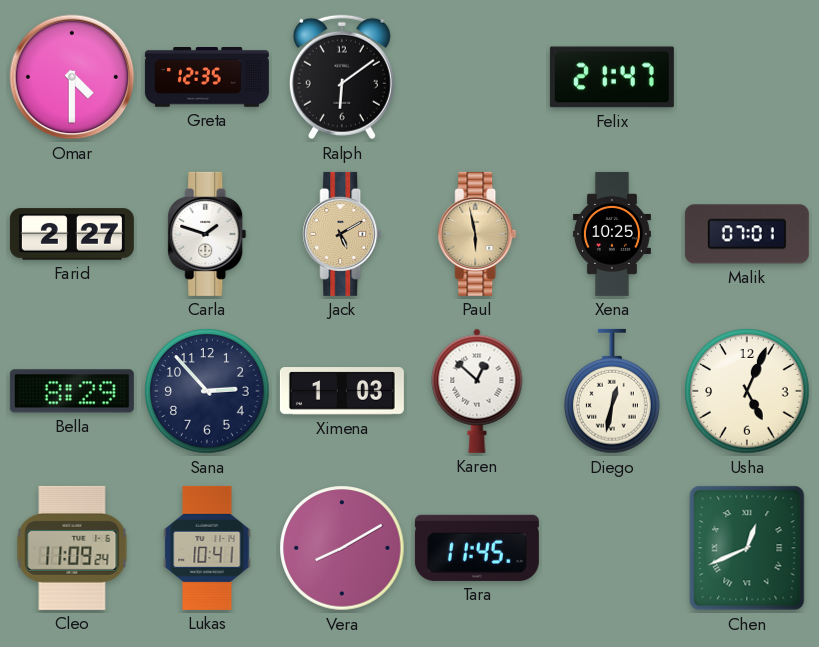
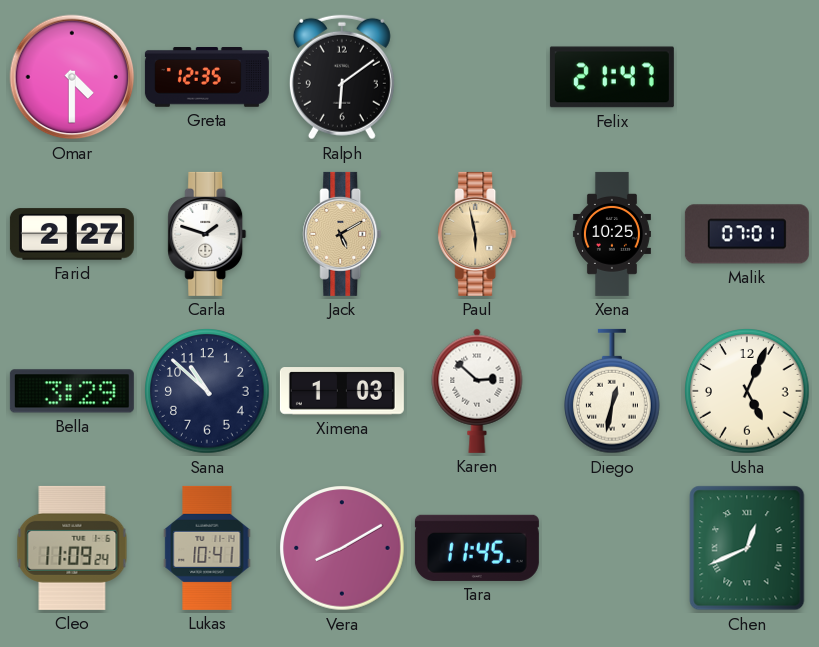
Bella: 8:29 -> 3:29
Sana: 2:53 -> 10:52
Karen: 12:52 -> 2:52
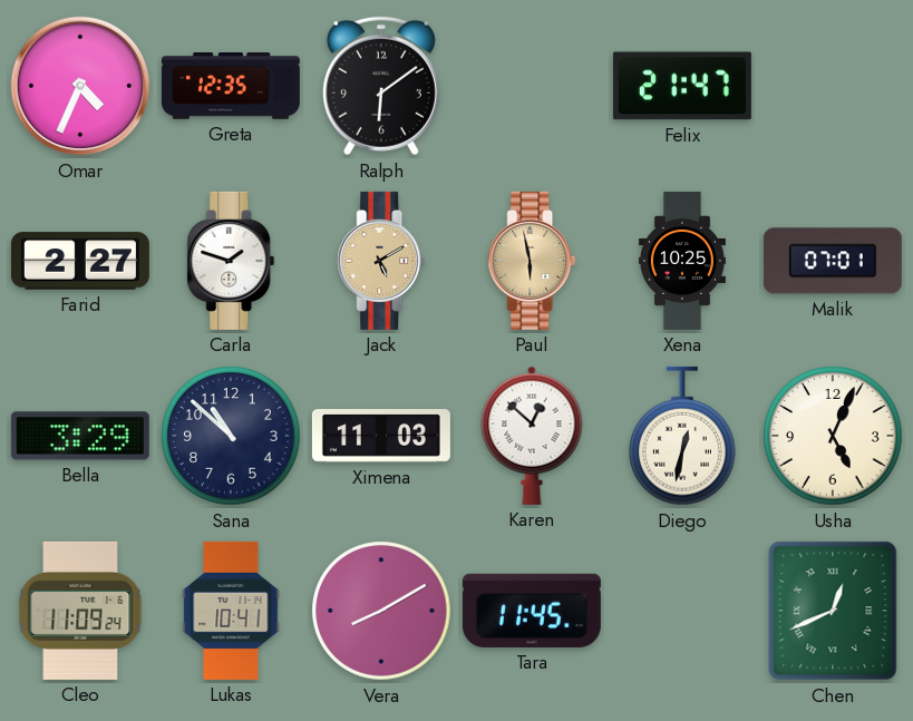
Omar: 4:30 -> 4:34
Ximena: 1:03 -> 11:03
Karen: 2:52 -> 12:52
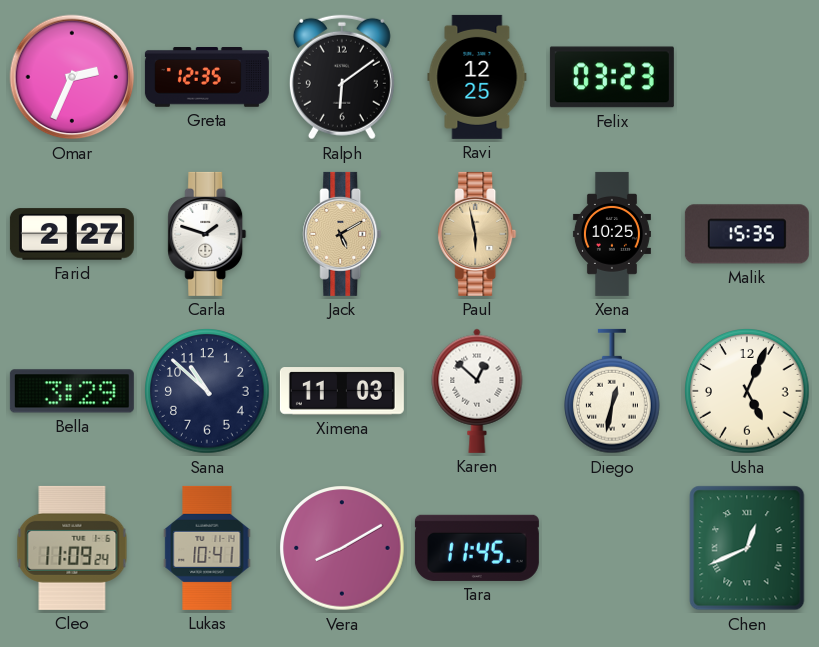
Omar: 4:34 -> 2:34
Ravi: none -> 12:25
Felix: 21:47 -> 03:23
Malik: 07:01 -> 15:35
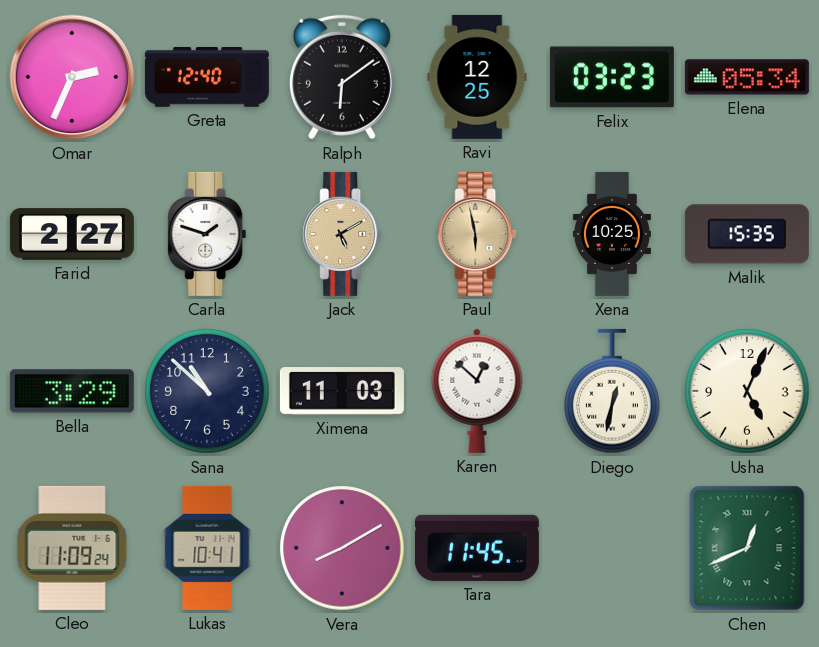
Greta: 12:35 -> 12:40
Elena: none -> 05:34
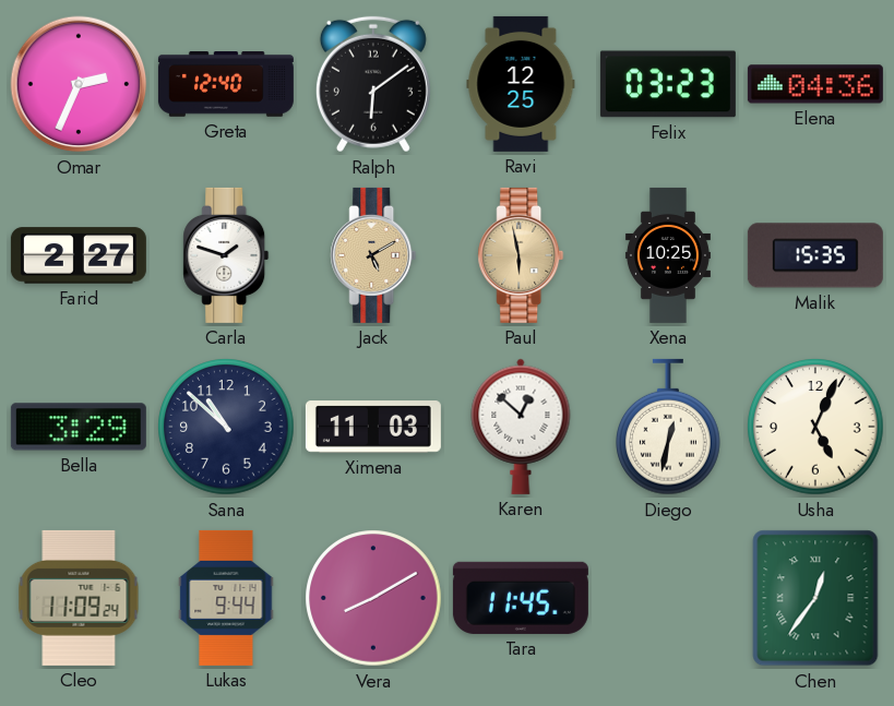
Elena: 05:34 -> 04:36
Lukas: 10:41 -> 9:44
Chen: 12:41 -> 12:36
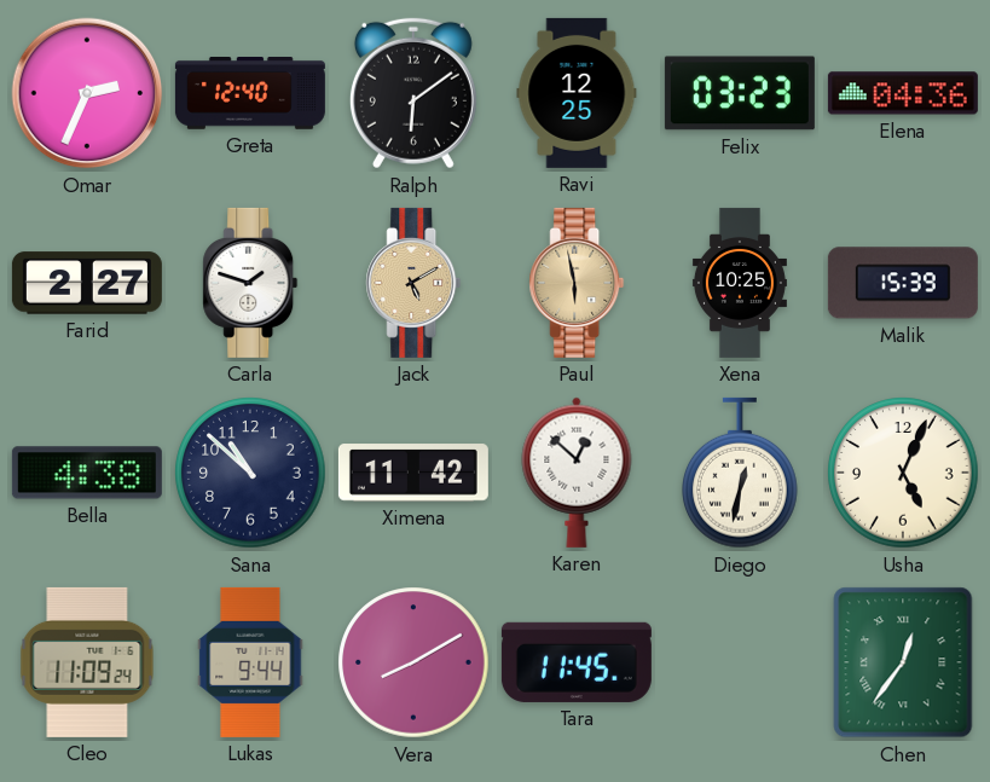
Malik: 15:35 -> 15:39
Bella: 3:29 -> 4:38
Ximena: 11:03 -> 11:42
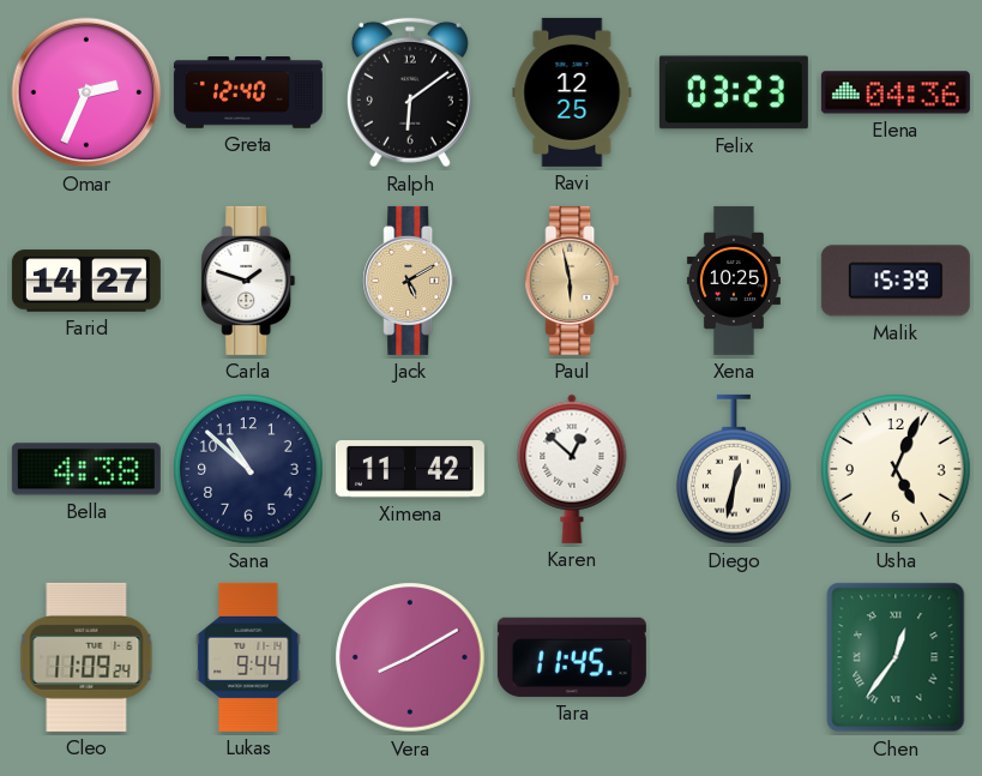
Farid: 2:27 -> 14:27
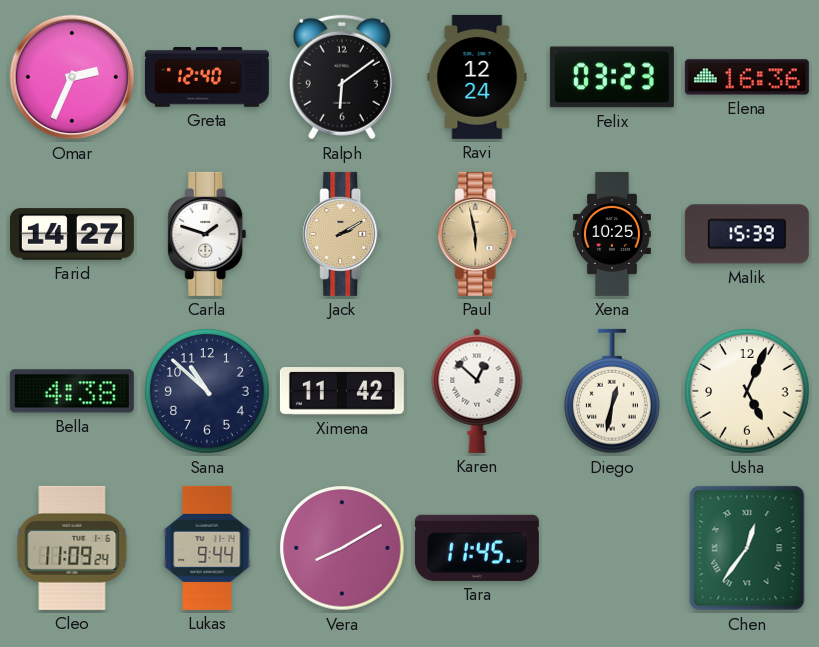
Ravi: 12:25 -> 12:24
Elena: 04:36 -> 16:36
Jack: 5:10 -> 2:10
